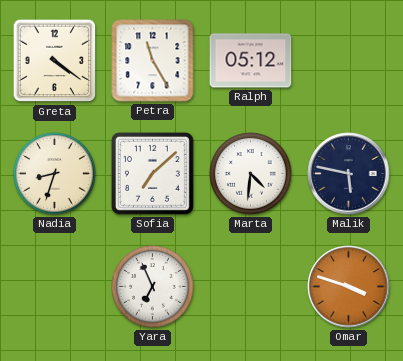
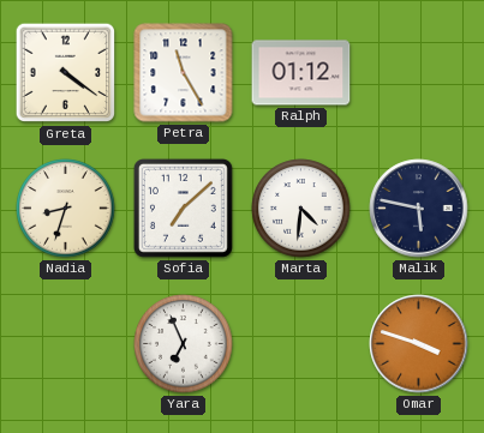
Ralph: 05:12 -> 01:12
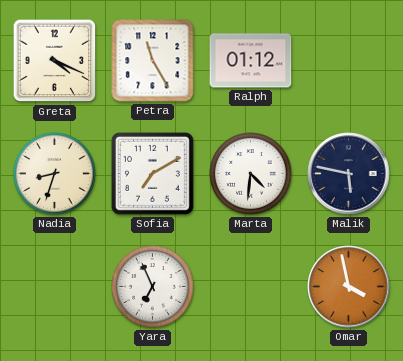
Greta: 4:21 -> 4:19
Sofia: 7:08 -> 7:10
Omar: 3:48 -> 3:58
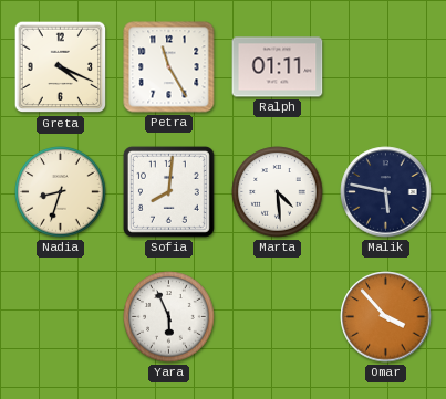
Ralph: 01:12 -> 01:11
Sofia: 7:10 -> 8:01
Marta: 4:31 -> 4:29
Yara: 6:56 -> 5:56
Omar: 3:58 -> 3:53
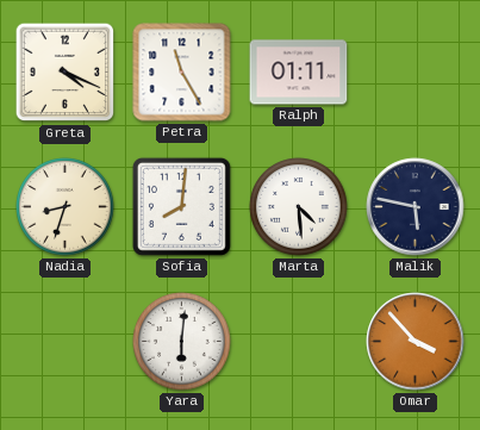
Yara: 5:56 -> 6:01
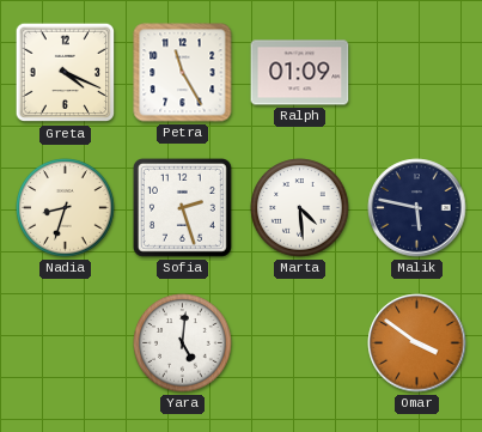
Ralph: 01:11 -> 01:09
Sofia: 8:01 -> 2:27
Yara: 6:01 -> 5:01
Omar: 3:53 -> 3:51
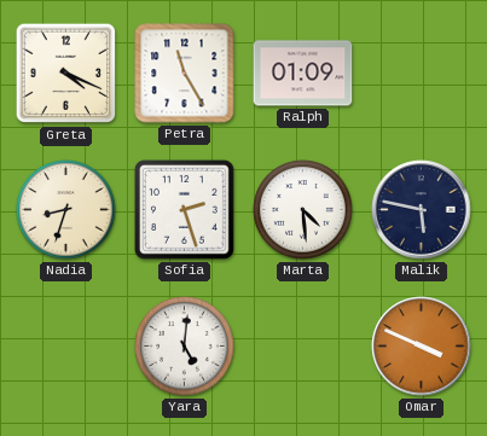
Omar: 3:51 -> 3:49
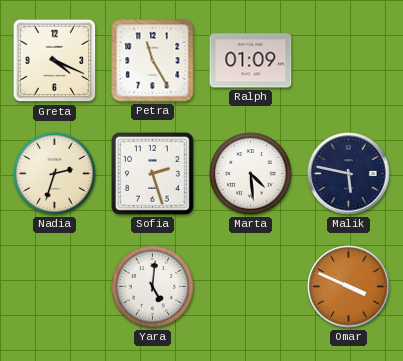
Nadia: 8:33 -> 2:33
